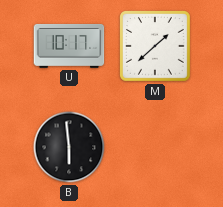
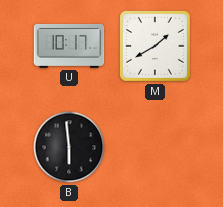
M: 1:38 -> 1:40
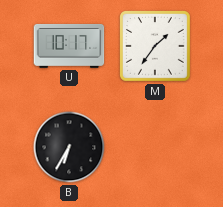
M: 1:40 -> 1:36
B: 5:59 -> 6:35
